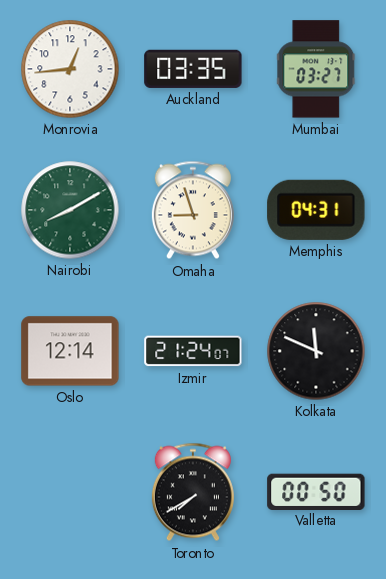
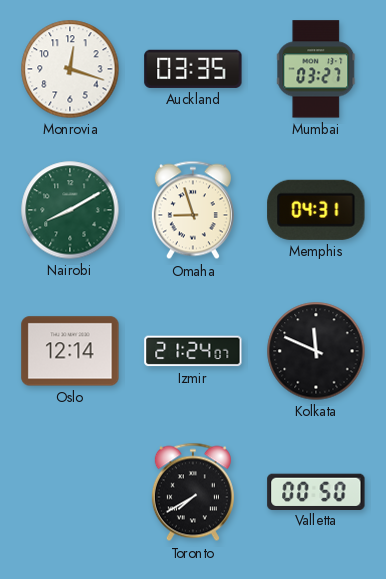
Monrovia: 12:44 -> 12:18
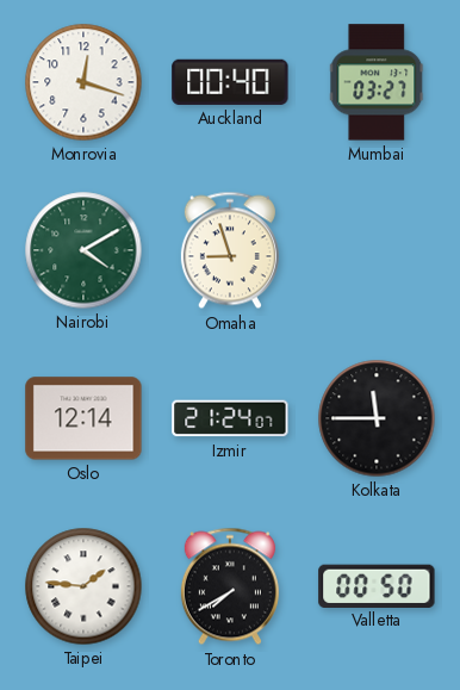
Auckland: 03:35 -> 00:40
Nairobi: 8:10 -> 4:10
Memphis: 04:31 -> none
Kolkata: 11:49 -> 11:45
Taipei: none -> 1:46
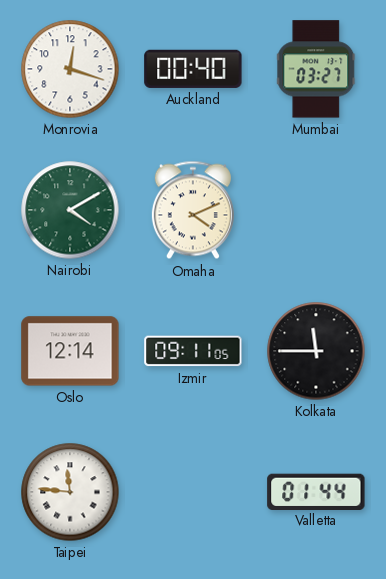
Omaha: 8:57 -> 4:11
Izmir: 21:24 -> 09:11
Taipei: 1:46 -> 11:46
Toronto: 7:40 -> none
Valletta: 00:50 -> 01:44
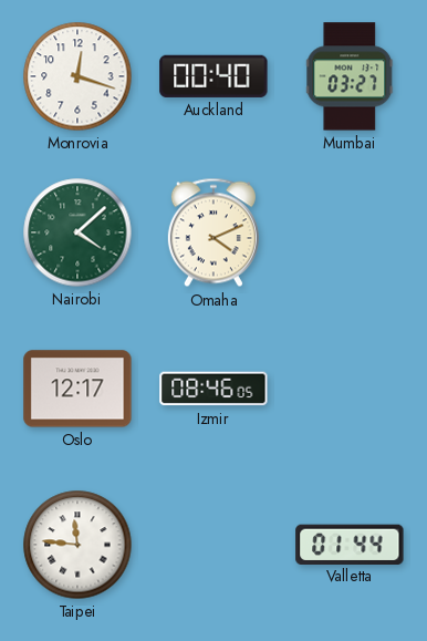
Nairobi: 4:10 -> 4:08
Oslo: 12:14 -> 12:17
Izmir: 09:11 -> 08:46
Kolkata: 11:45 -> none
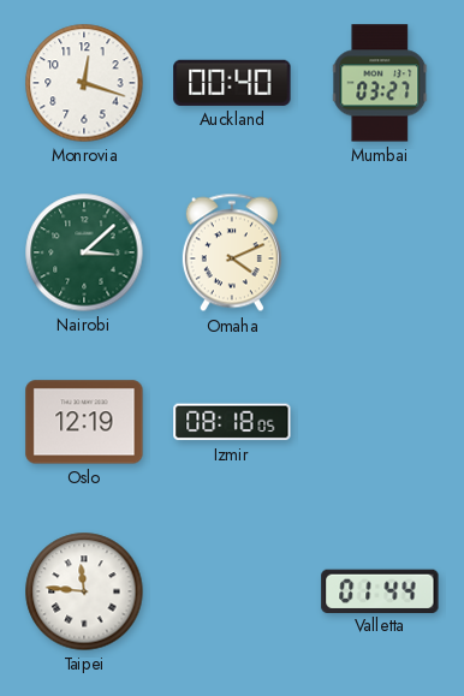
Nairobi: 4:08 -> 3:08
Oslo: 12:17 -> 12:19
Izmir: 08:46 -> 08:18
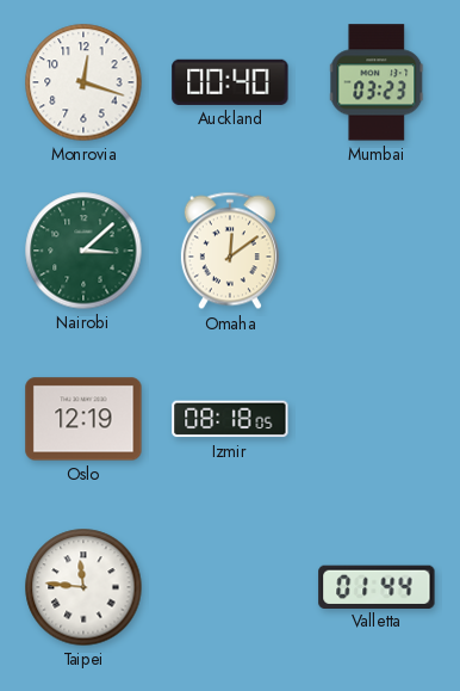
Mumbai: 03:27 -> 03:23
Omaha: 4:11 -> 12:09
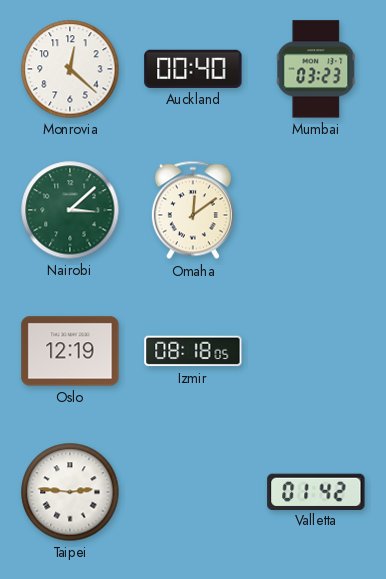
Monrovia: 12:18 -> 12:22
Taipei: 11:46 -> 2:46
Valletta: 01:44 -> 01:42
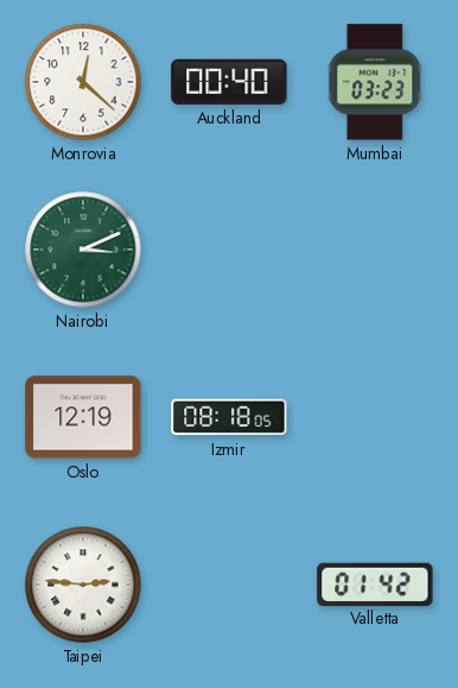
Nairobi: 3:08 -> 3:11
Omaha: 12:09 -> none
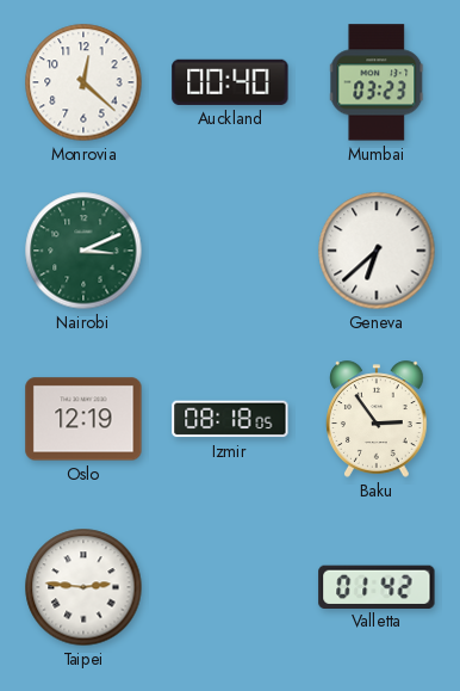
Geneva: none -> 6:38
Baku: none -> 2:54
